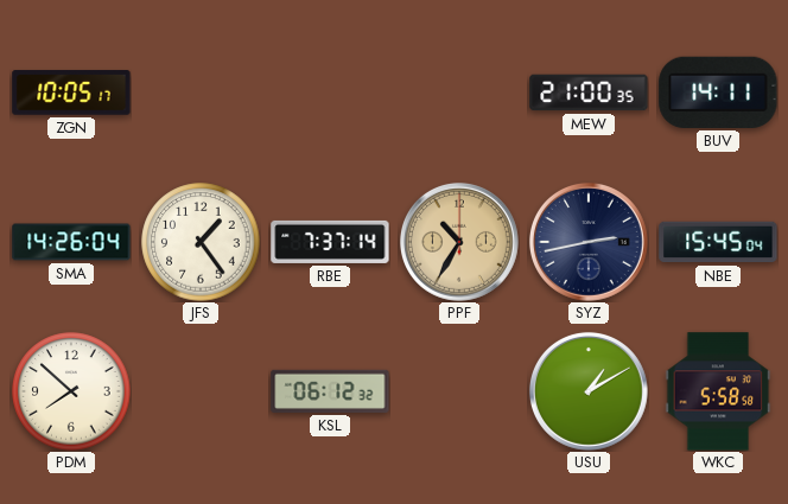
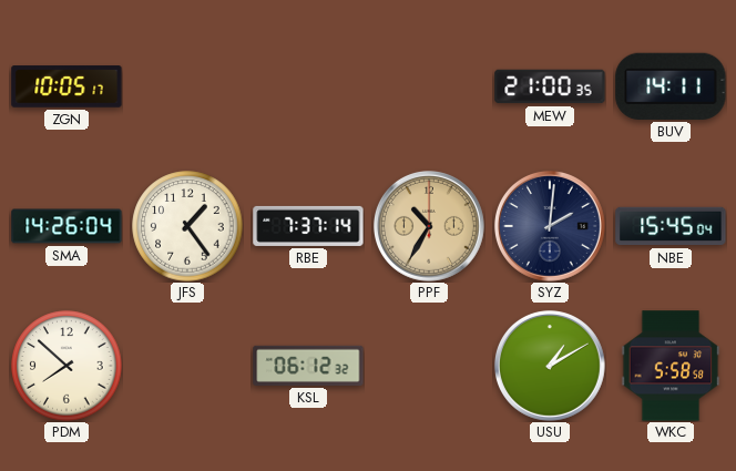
SYZ: 2:43 -> 2:01
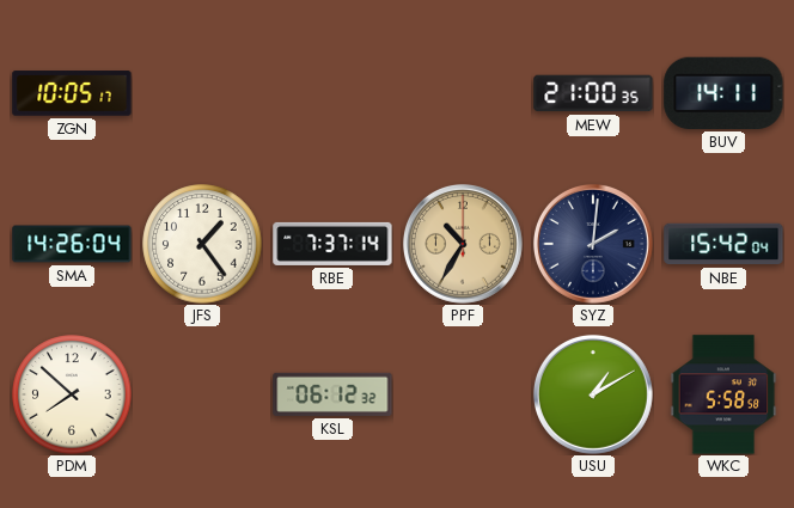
NBE: 15:45 -> 15:42
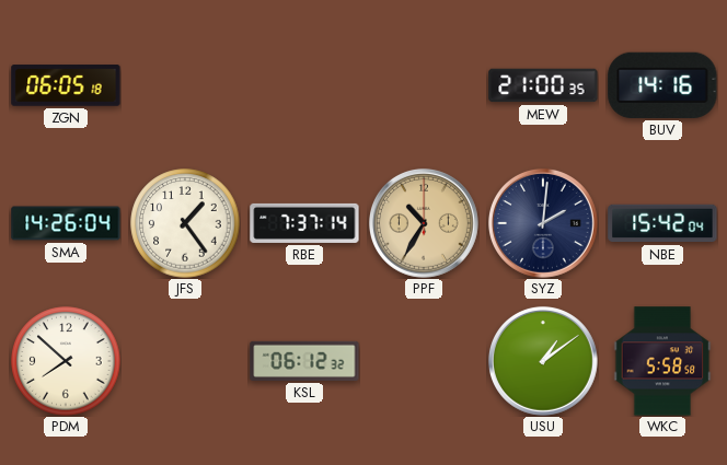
ZGN: 10:05 -> 06:05
BUV: 14:11 -> 14:16
USU: 1:10 -> 1:09
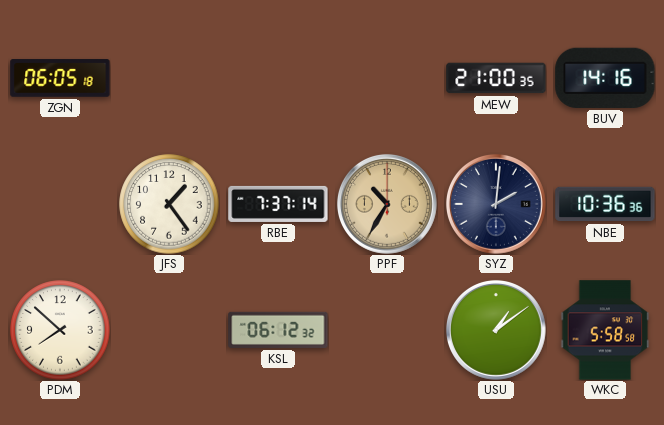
SMA: 14:26 -> none
NBE: 15:42 -> 10:36
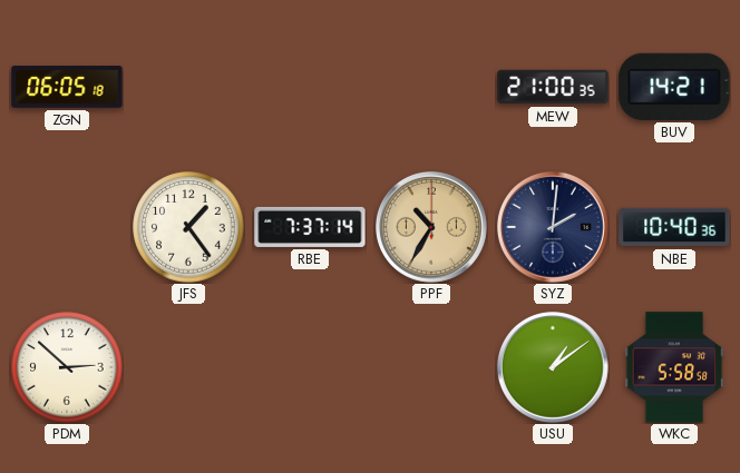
BUV: 14:16 -> 14:21
NBE: 10:36 -> 10:40
PDM: 7:52 -> 2:52
KSL: 06:12 -> none
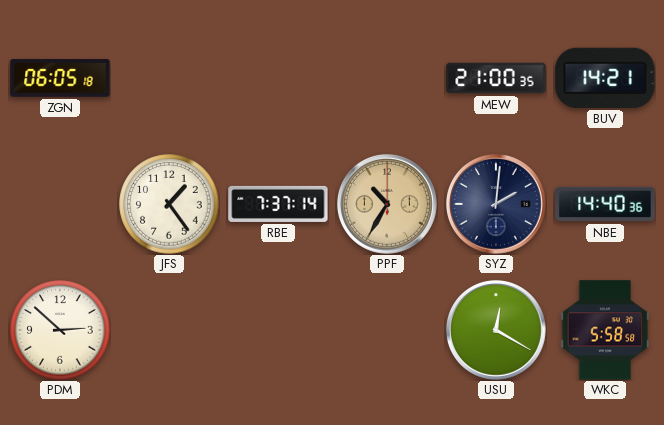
NBE: 10:40 -> 14:40
USU: 1:09 -> 12:20
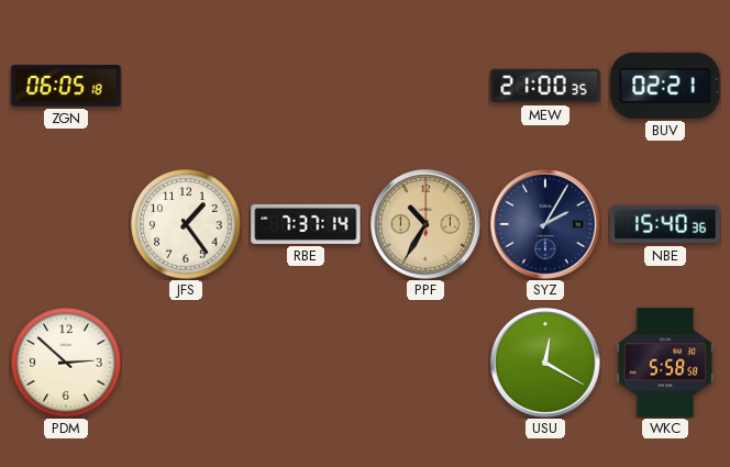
BUV: 14:21 -> 02:21
SYZ: 2:01 -> 2:05
NBE: 14:40 -> 15:40
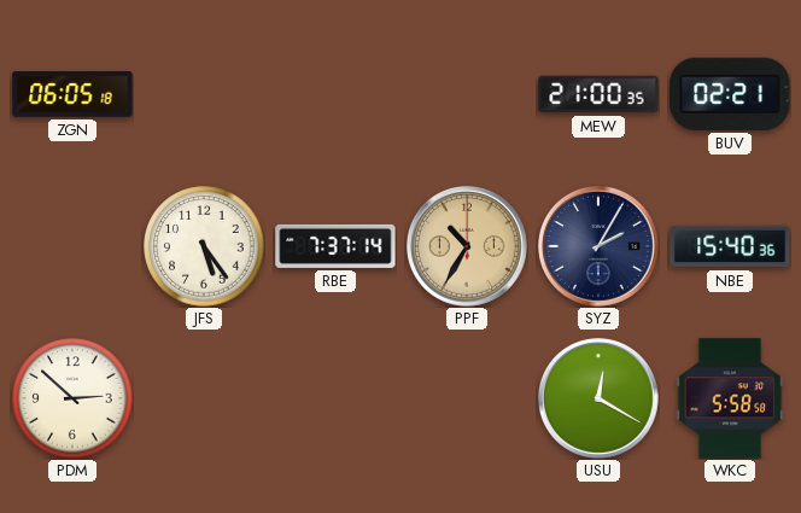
JFS: 1:24 -> 5:24
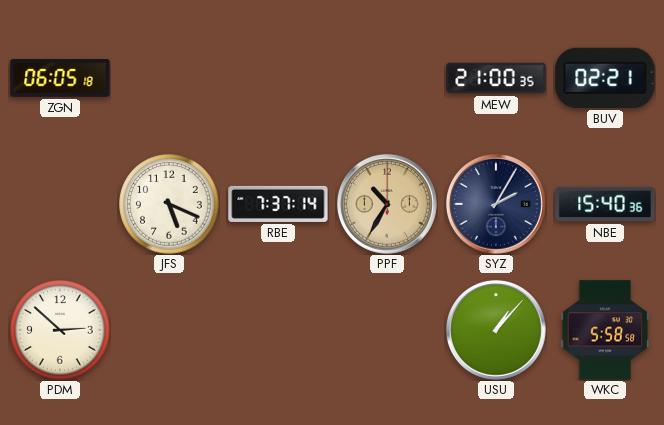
JFS: 5:24 -> 5:19
USU: 12:20 -> 1:07
